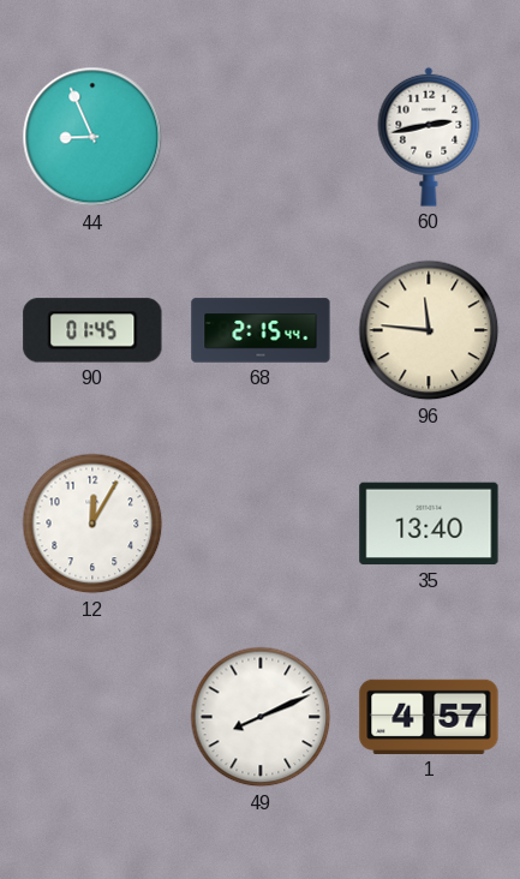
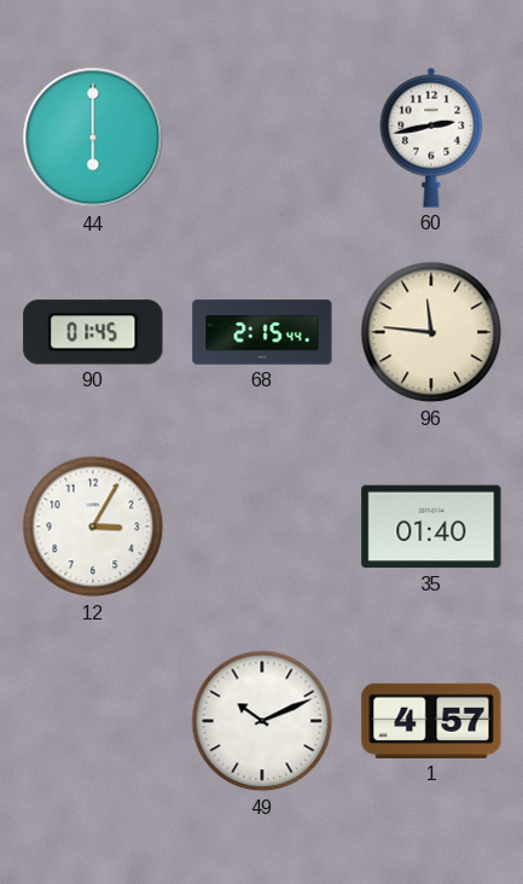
44: 8:56 -> 6:00
12: 12:05 -> 3:05
35: 13:40 -> 01:40
49: 8:11 -> 10:11
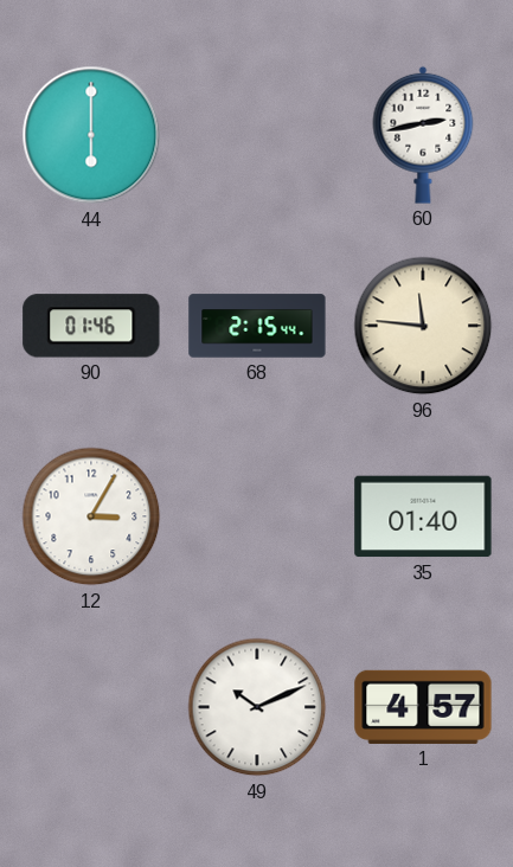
90: 01:45 -> 01:46
